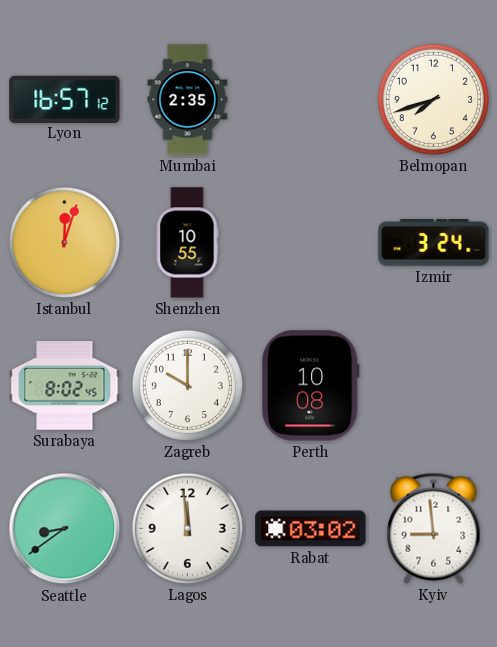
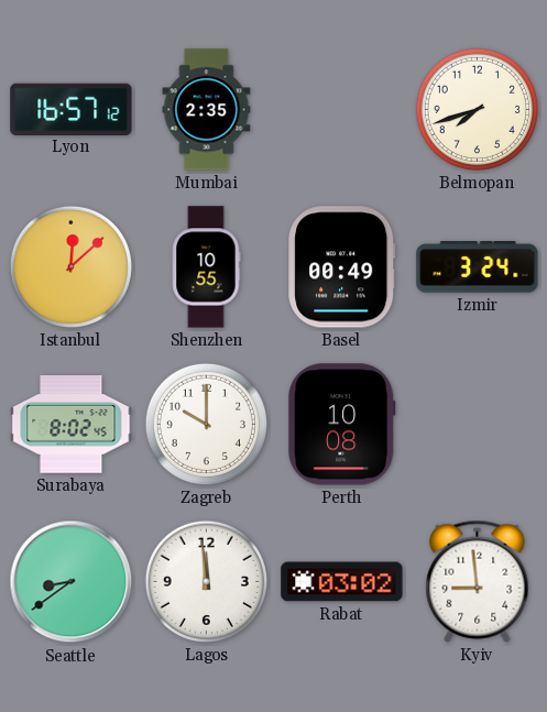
Istanbul: 12:03 -> 12:08
Basel: none -> 00:49
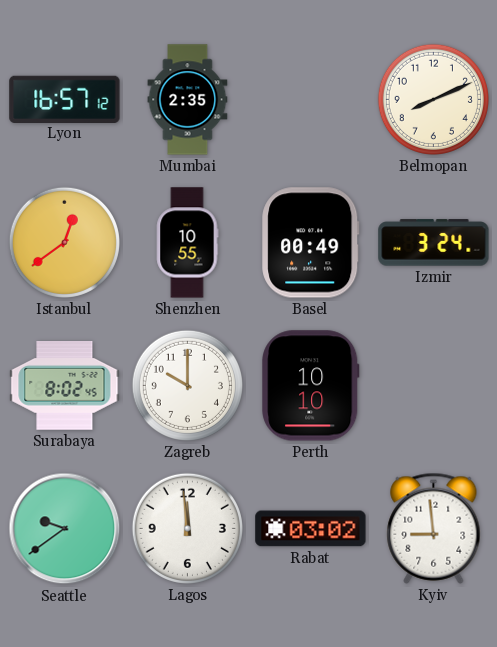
Belmopan: 7:42 -> 8:11
Istanbul: 12:08 -> 12:39
Perth: 10:08 -> 10:10
Seattle: 8:39 -> 9:39
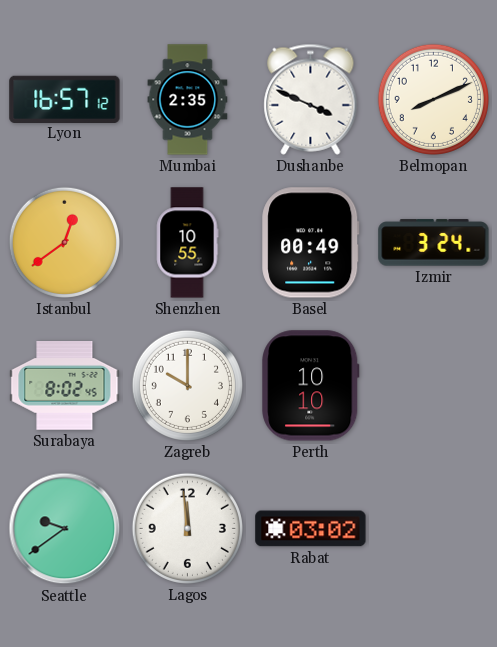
Dushanbe: none -> 3:49
Kyiv: 8:59 -> none
